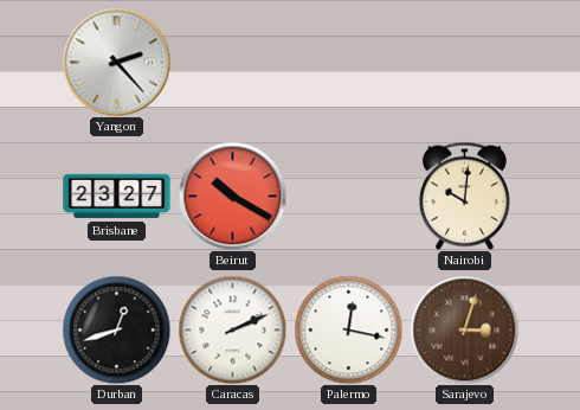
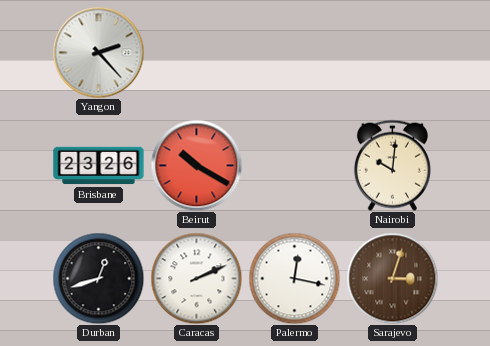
Brisbane: 23:27 -> 23:26
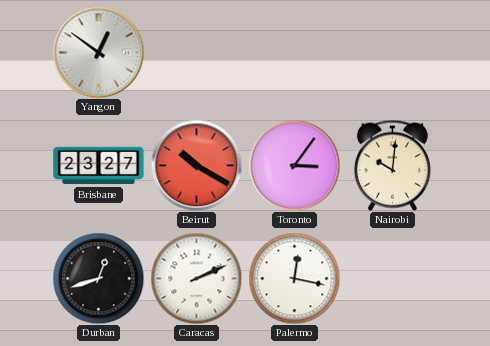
Yangon: 2:23 -> 12:51
Brisbane: 23:26 -> 23:27
Toronto: none -> 3:06
Sarajevo: 3:03 -> none
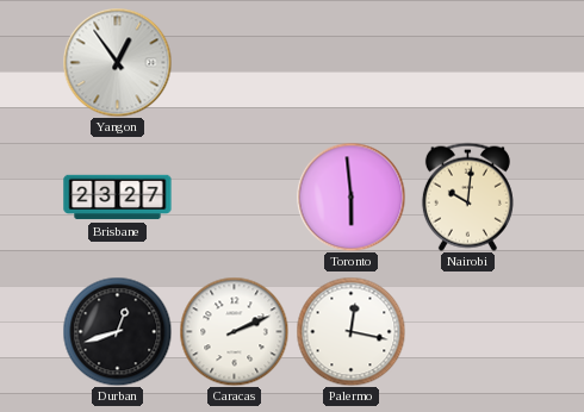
Yangon: 12:51 -> 12:54
Beirut: 10:20 -> none
Toronto: 3:06 -> 5:59
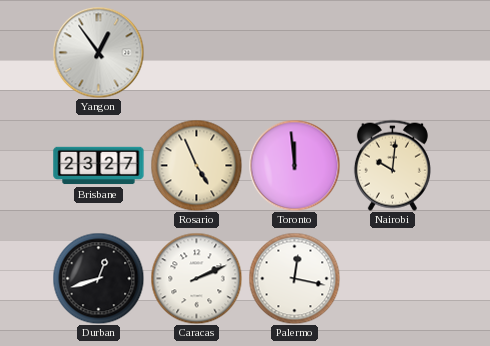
Rosario: none -> 4:56
Toronto: 5:59 -> 11:59
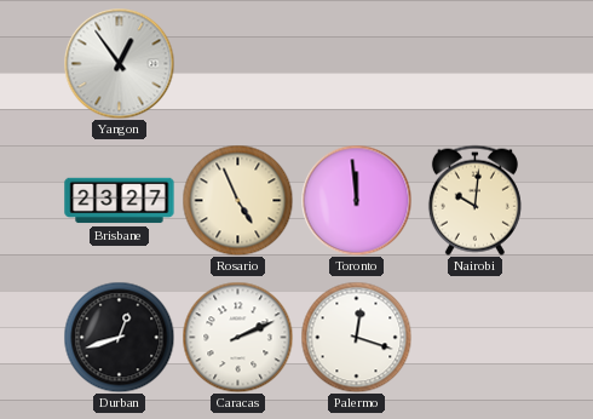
Palermo: 12:17 -> 12:18
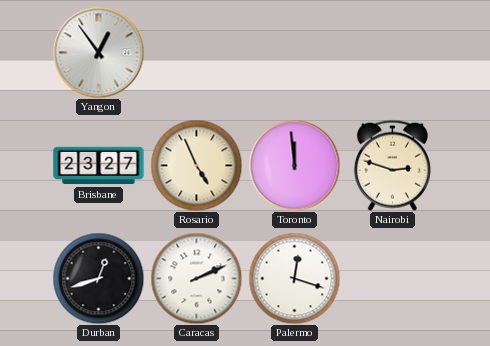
Nairobi: 10:01 -> 2:48
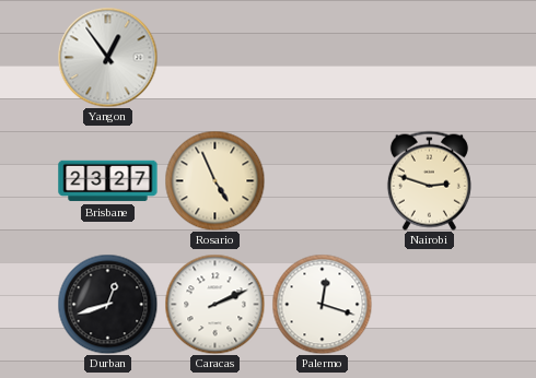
Toronto: 11:59 -> none
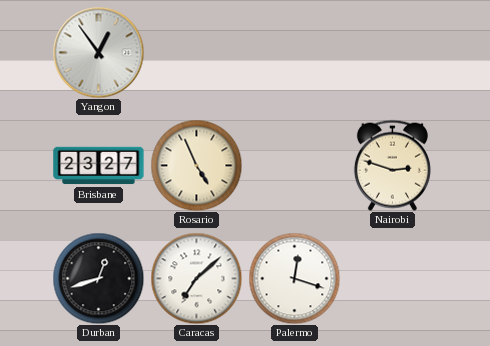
Caracas: 2:11 -> 7:08
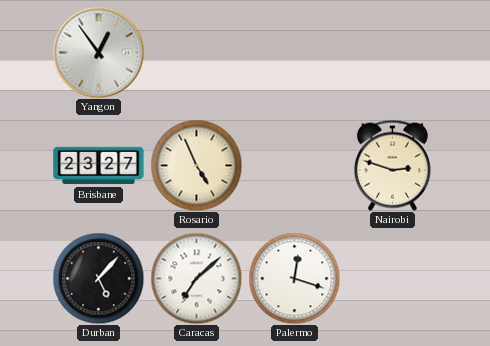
Durban: 12:42 -> 5:07
